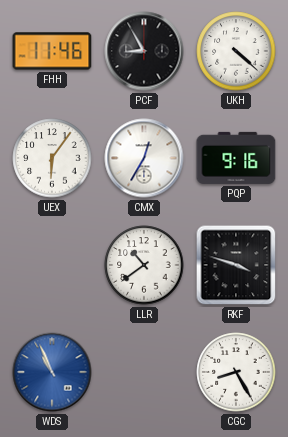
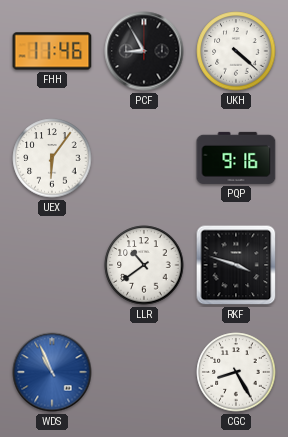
CMX: 12:35 -> none
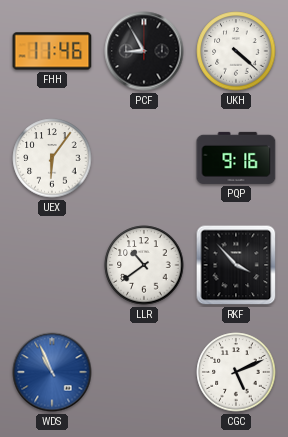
RKF: 3:48 -> 3:53
CGC: 8:25 -> 5:11
